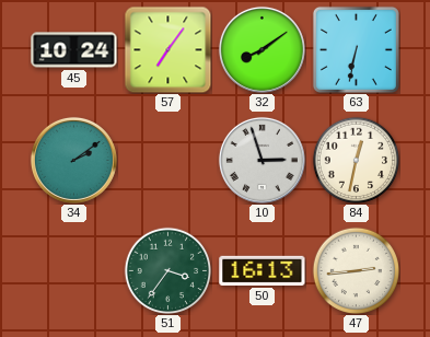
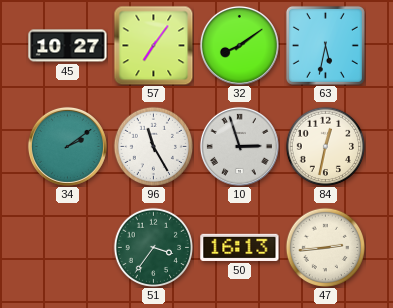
45: 10:24 -> 10:27
63: 6:32 -> 5:32
96: none -> 11:25
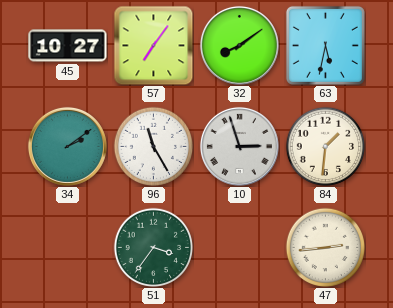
84: 12:32 -> 1:31
50: 16:13 -> none
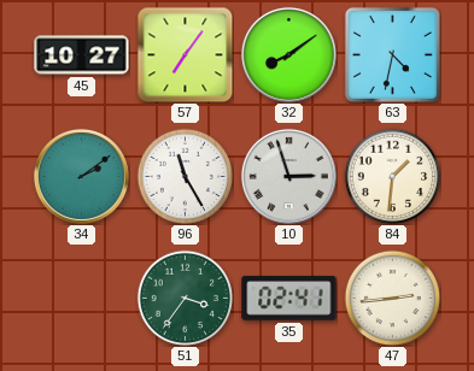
63: 5:32 -> 4:32
35: none -> 02:41
